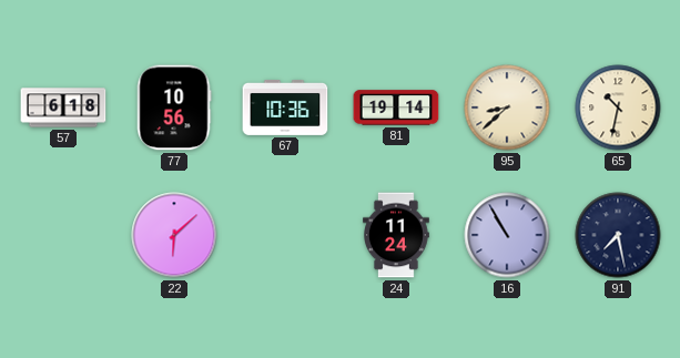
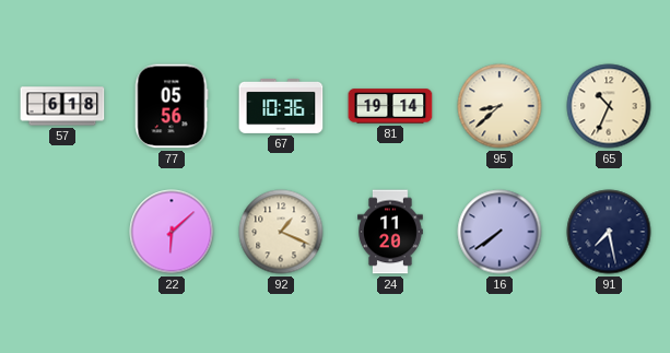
77: 10:56 -> 05:56
65: 10:32 -> 10:34
92: none -> 1:19
24: 11:24 -> 11:20
16: 10:55 -> 7:39
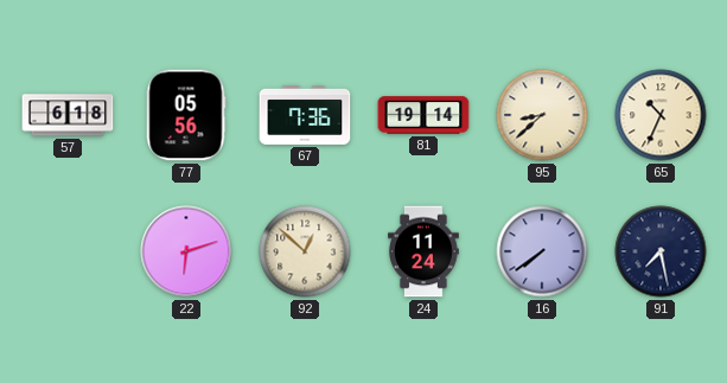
67: 10:36 -> 7:36
22: 6:08 -> 6:12
92: 1:19 -> 12:52
24: 11:20 -> 11:24
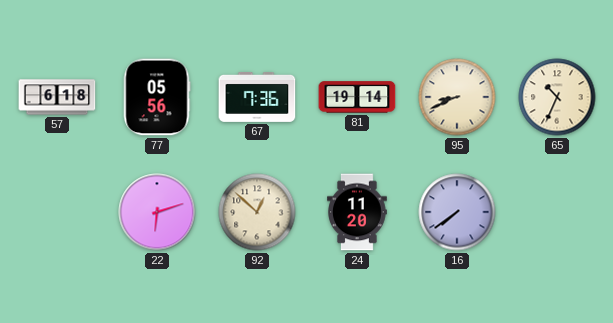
95: 8:38 -> 8:41
24: 11:24 -> 11:20
91: 7:28 -> none
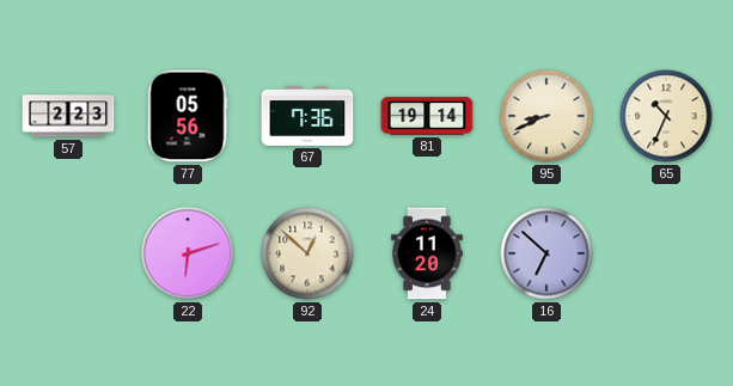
57: 6:18 -> 2:23
16: 7:39 -> 6:52
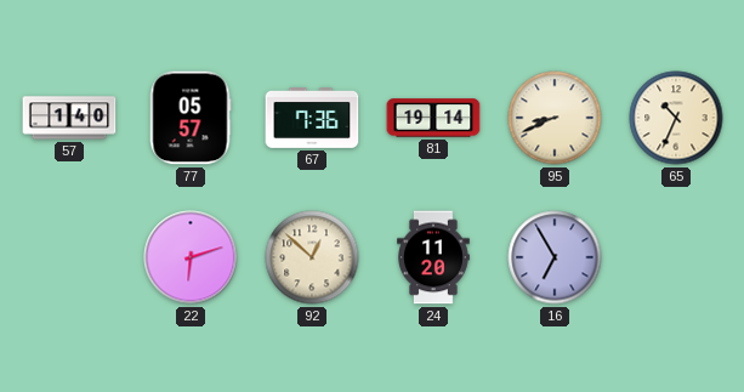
57: 2:23 -> 1:40
77: 05:56 -> 05:57
16: 6:52 -> 6:55
